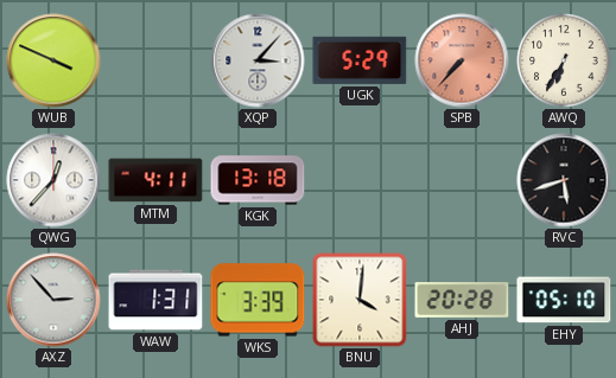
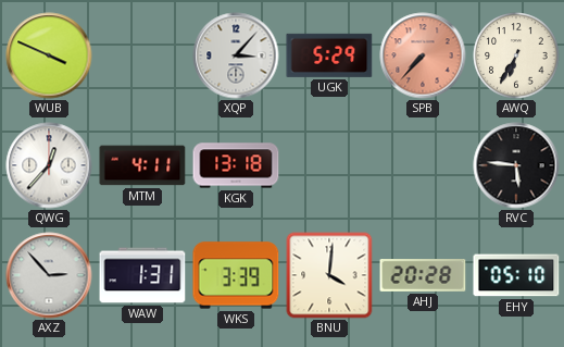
RVC: 5:42 -> 5:46
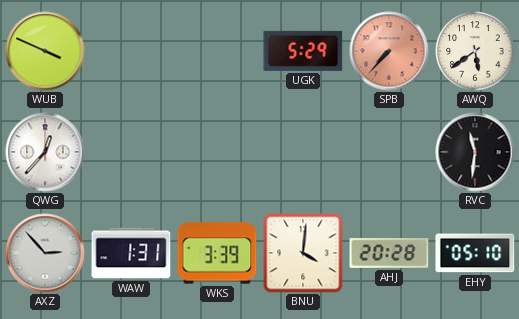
XQP: 3:07 -> none
AWQ: 6:35 -> 5:39
MTM: 4:11 -> none
KGK: 13:18 -> none
RVC: 5:46 -> 11:31
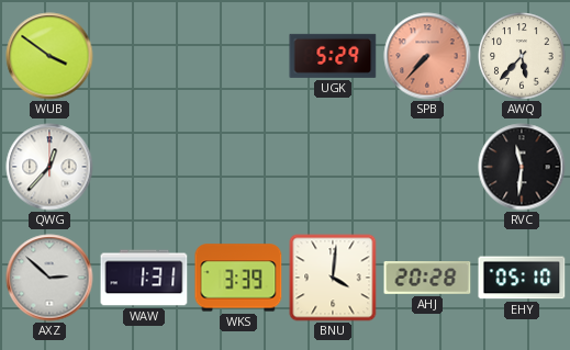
WUB: 3:49 -> 3:51
AWQ: 5:39 -> 5:37
AXZ: 2:53 -> 2:52
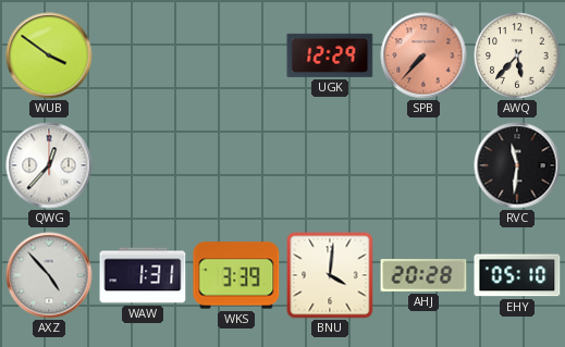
UGK: 5:29 -> 12:29
AXZ: 2:52 -> 4:53
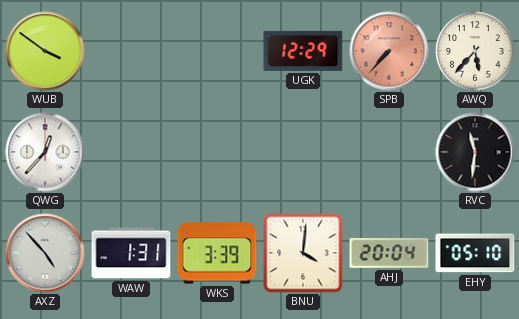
AHJ: 20:28 -> 20:04
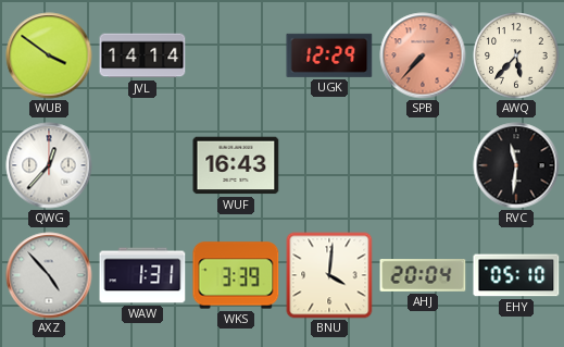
JVL: none -> 14:14
WUF: none -> 16:43
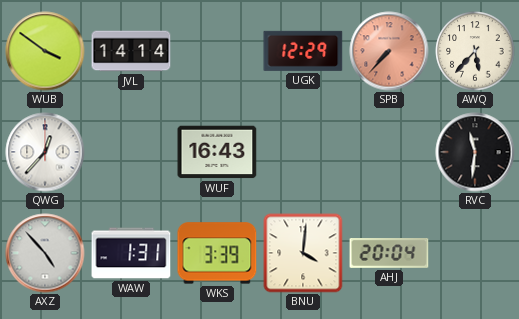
EHY: 05:10 -> none
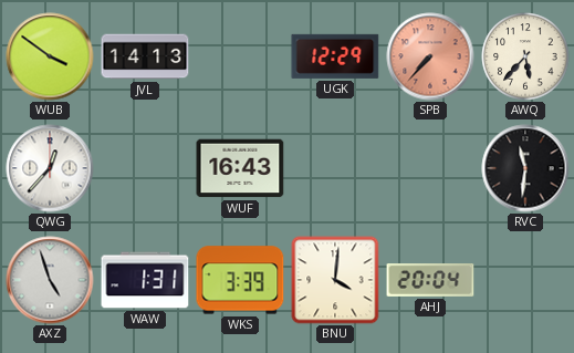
JVL: 14:14 -> 14:13
AXZ: 4:53 -> 4:57
